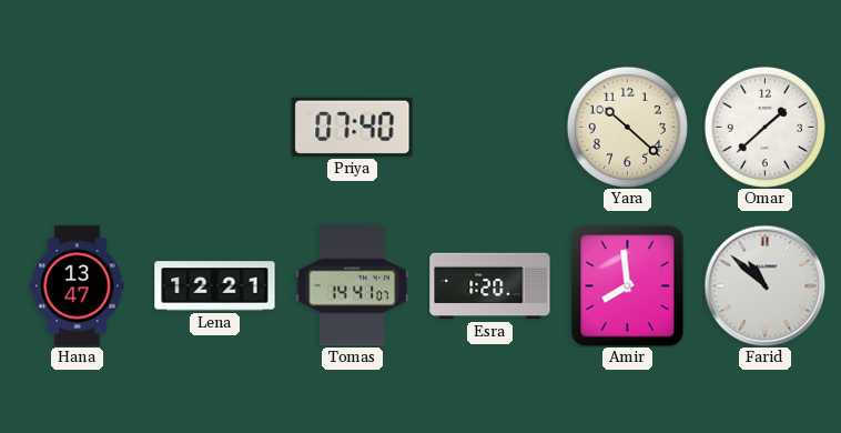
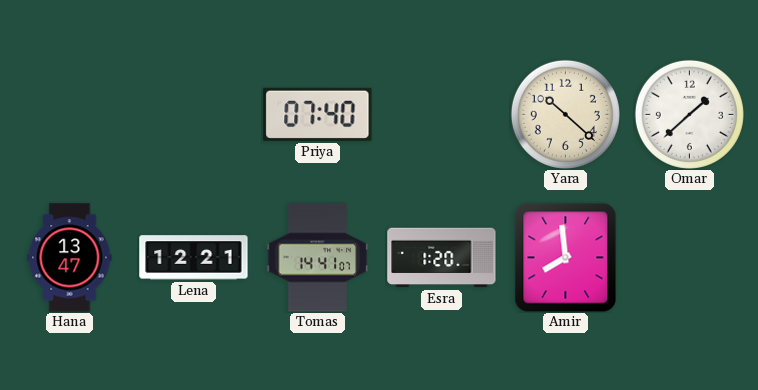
Farid: 10:52 -> none
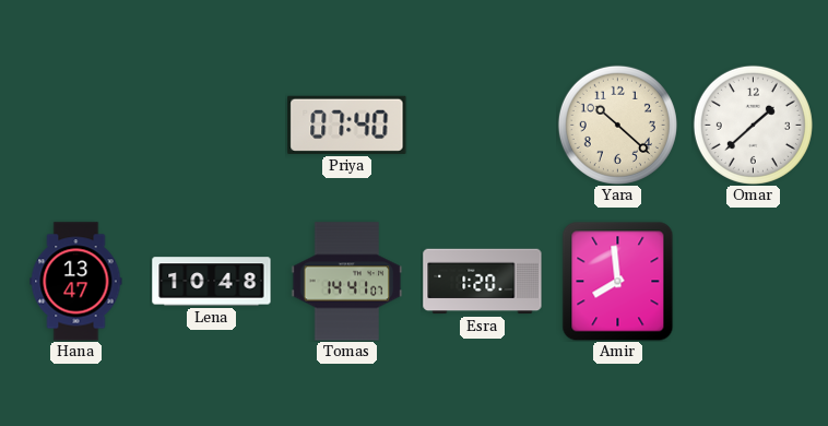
Lena: 12:21 -> 10:48
